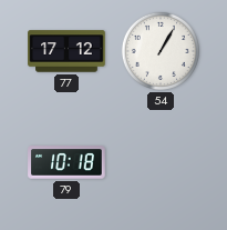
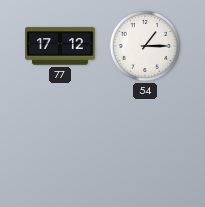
54: 1:05 -> 1:15
79: 10:18 -> none
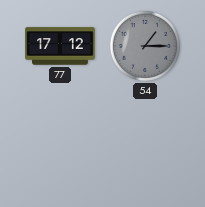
54 dial: white -> grey
